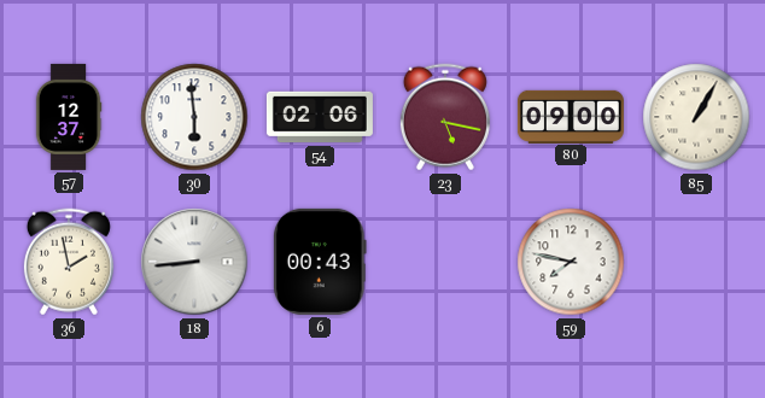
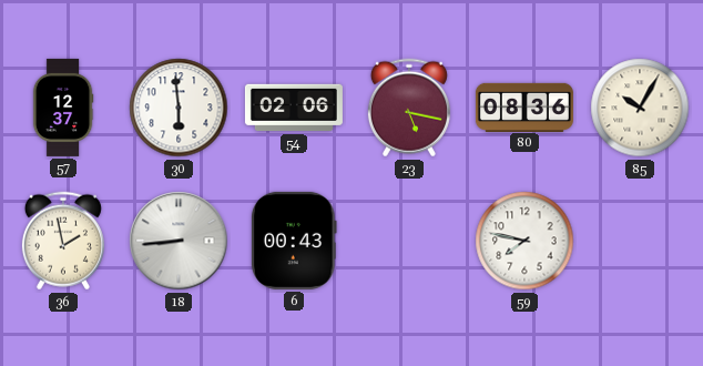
80: 09:00 -> 08:36
85: 1:05 -> 10:05
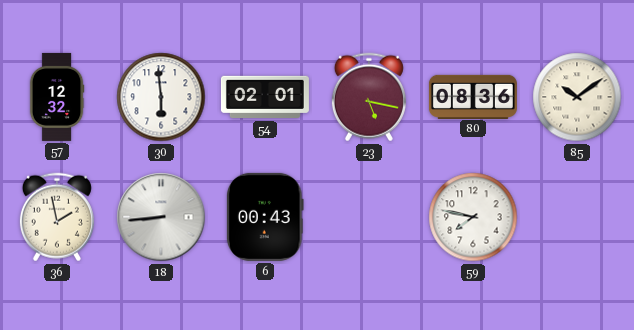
57: 12:37 -> 12:32
54: 02:06 -> 02:01
85: 10:05 -> 10:09
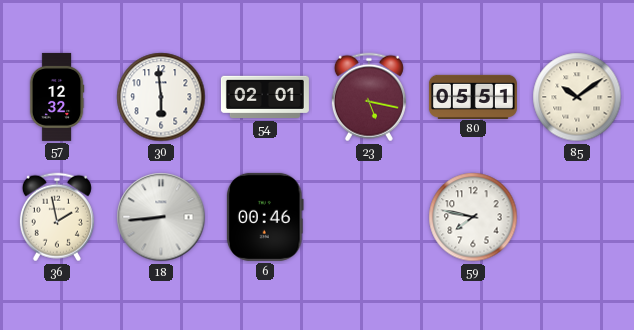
80: 08:36 -> 05:51
6: 00:43 -> 00:46
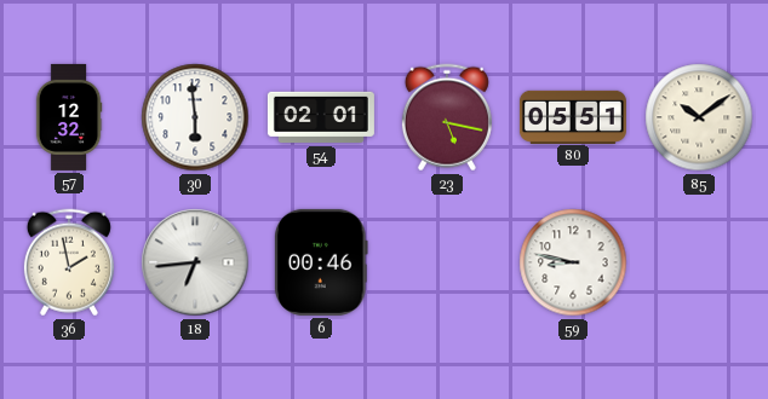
18: 8:44 -> 6:44
59: 7:47 -> 8:47
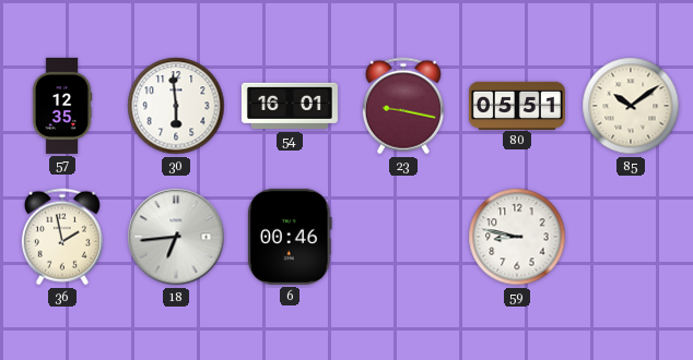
57: 12:32 -> 12:35
54: 02:01 -> 16:01
23: 5:17 -> 9:17
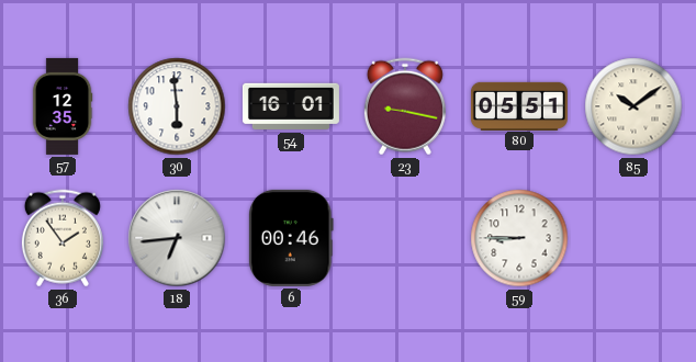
36: 1:58 -> 1:54
59: 8:47 -> 8:45
